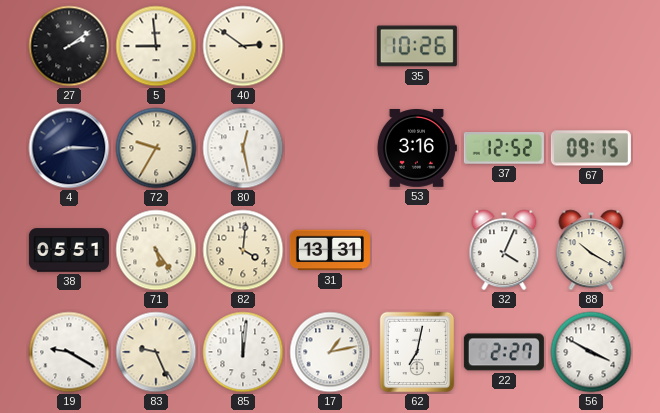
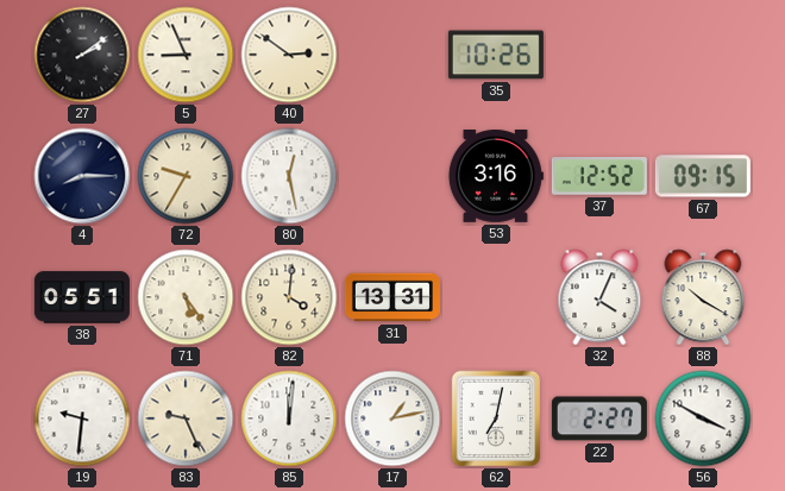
5: 8:59 -> 8:56
19: 9:20 -> 9:31
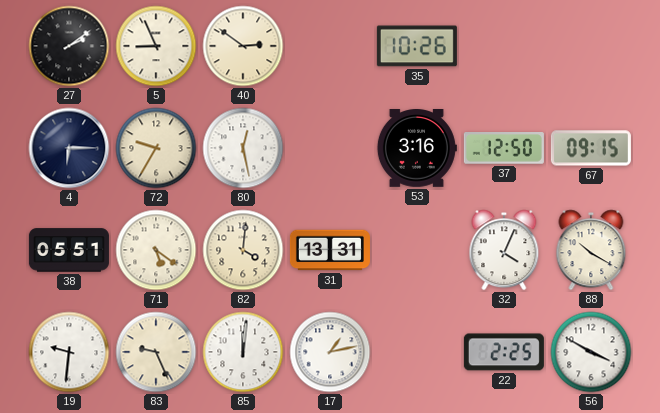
4: 8:15 -> 6:15
37: 12:52 -> 12:50
71: 5:24 -> 5:21
62: 7:02 -> none
22: 2:27 -> 2:25
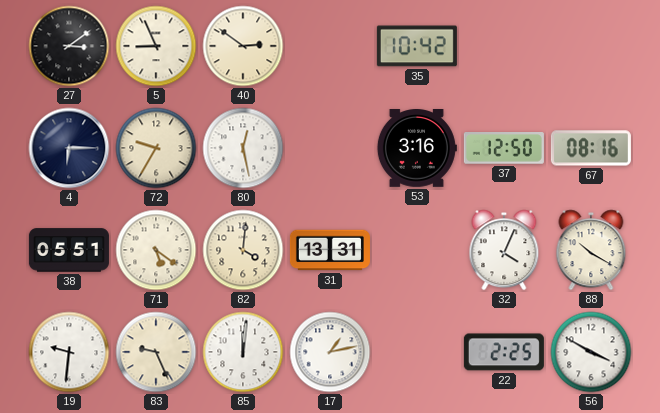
27: 2:09 -> 3:09
35: 10:26 -> 10:42
67: 09:15 -> 08:16
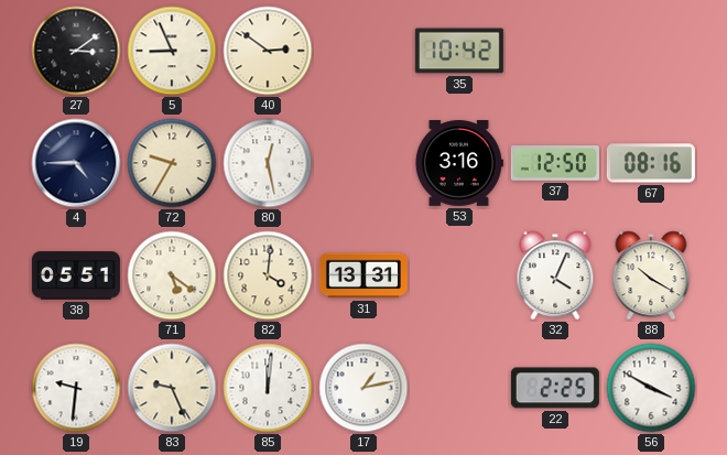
4: 6:15 -> 4:45
